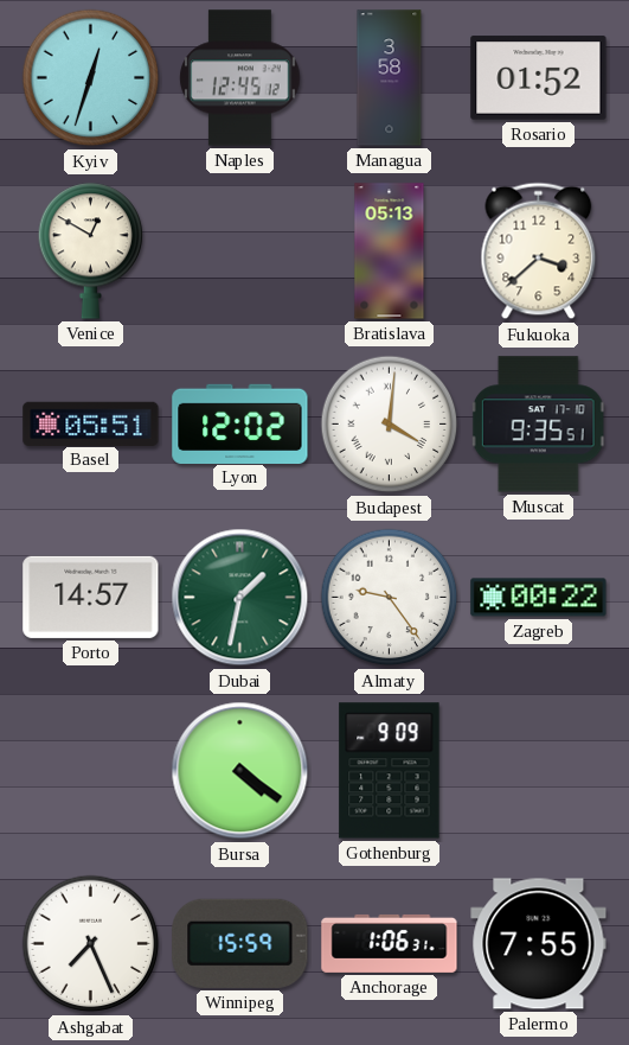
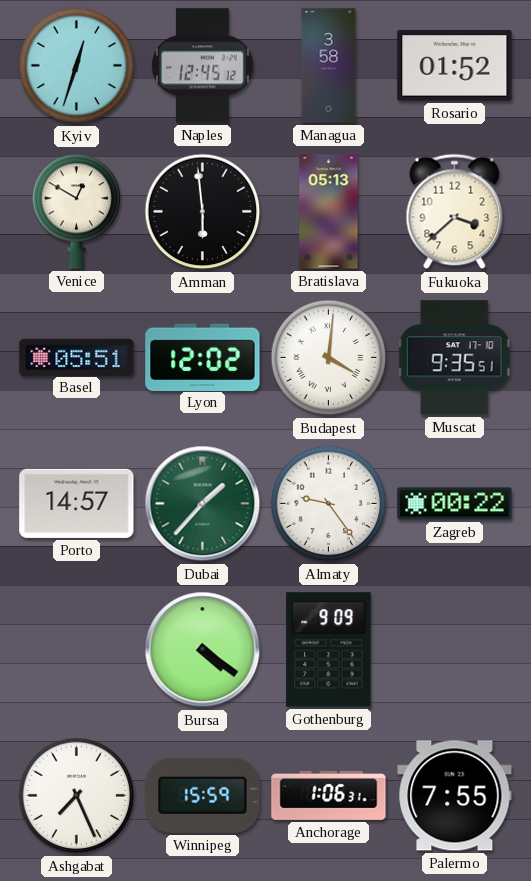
Amman: none -> 5:59
Dubai: 1:32 -> 1:37
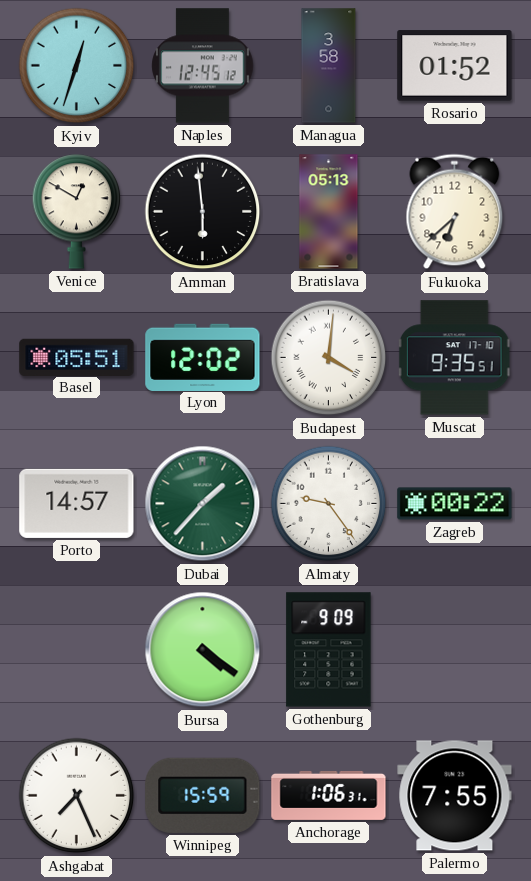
Fukuoka: 3:38 -> 6:38
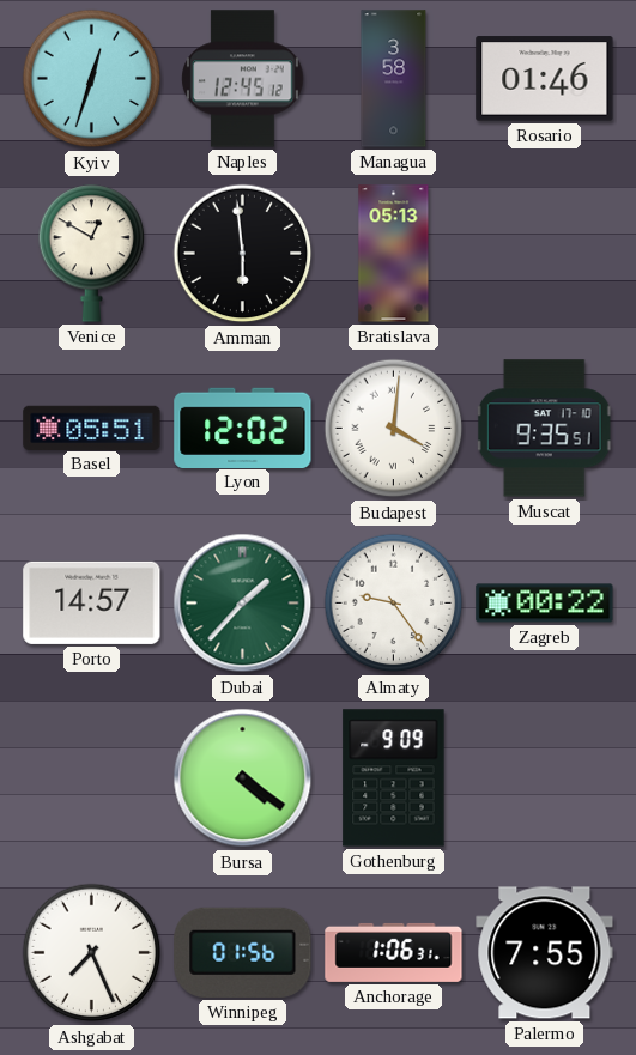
Rosario: 01:52 -> 01:46
Fukuoka: 6:38 -> none
Winnipeg: 15:59 -> 01:56
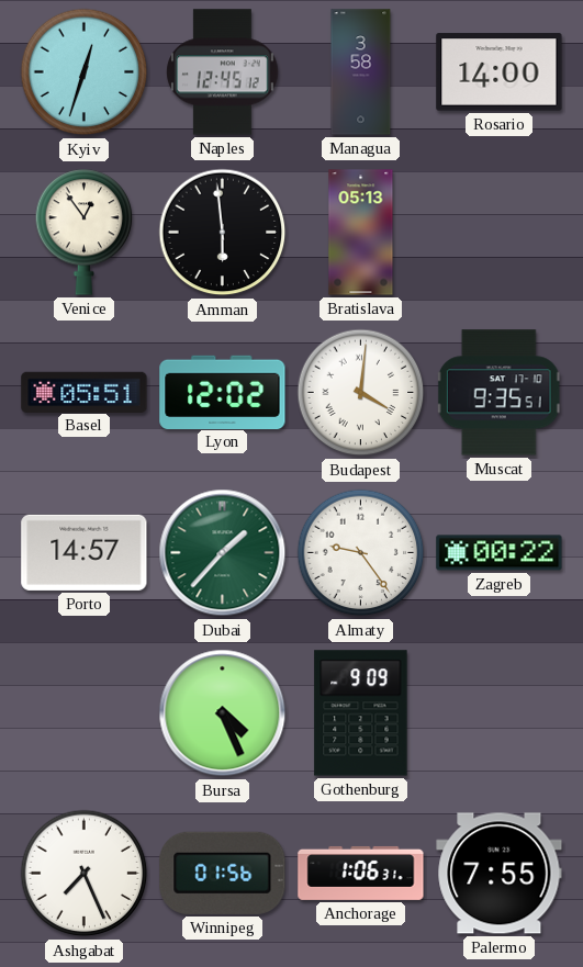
Rosario: 01:46 -> 14:00
Venice: 12:50 -> 12:54
Bursa: 4:21 -> 4:26
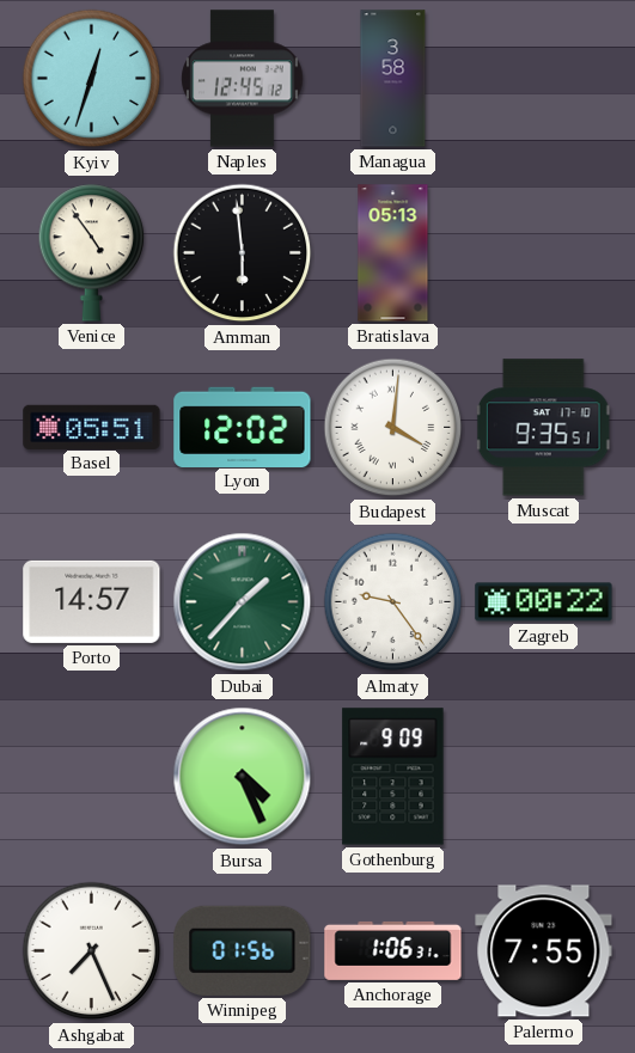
Rosario: 14:00 -> none
Venice: 12:54 -> 4:54
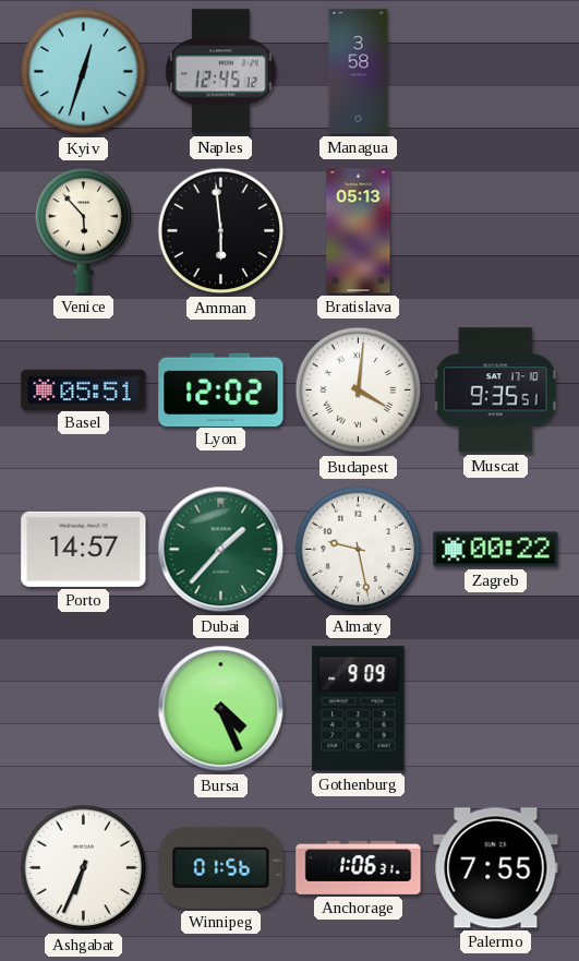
Venice: 4:54 -> 5:53
Almaty: 9:24 -> 9:28
Ashgabat: 7:26 -> 6:34
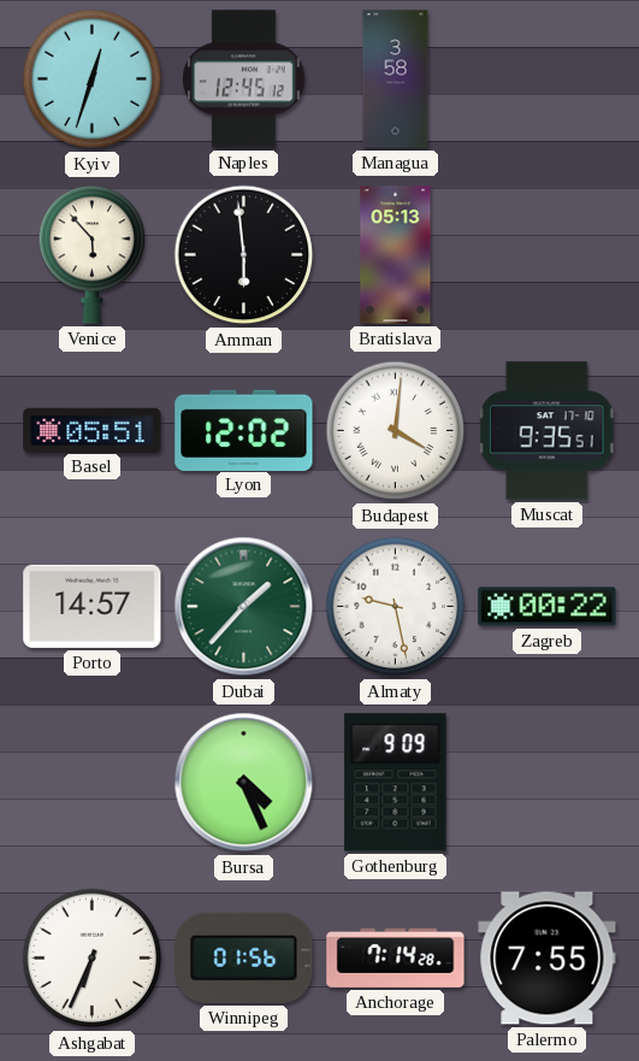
Anchorage: 1:06 -> 7:14
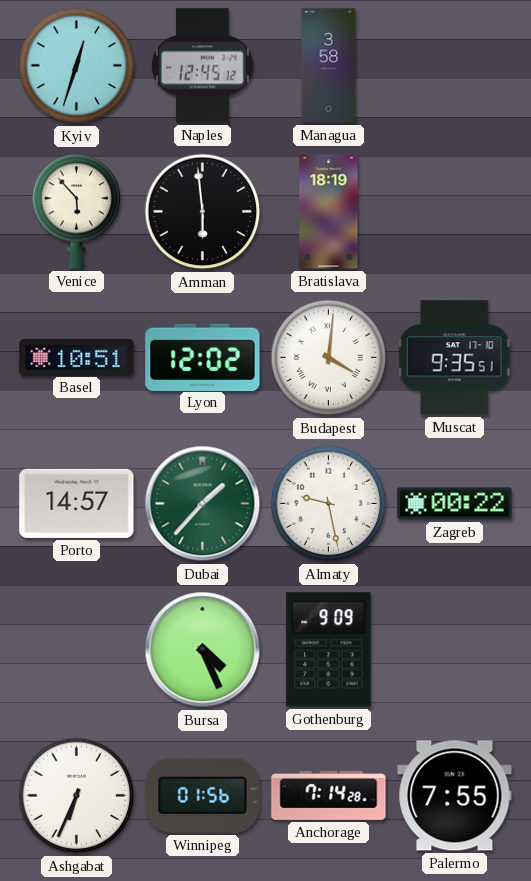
Bratislava: 05:13 -> 18:19
Basel: 05:51 -> 10:51
